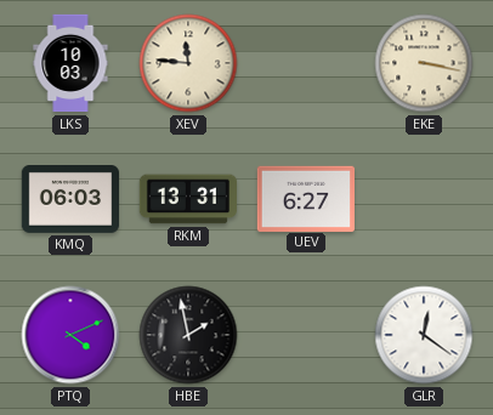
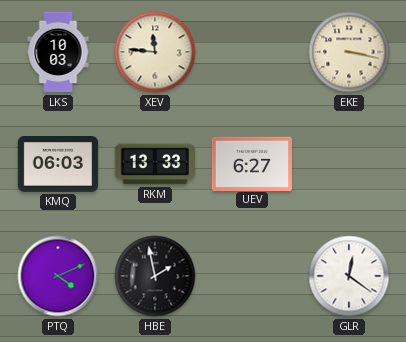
RKM: 13:31 -> 13:33
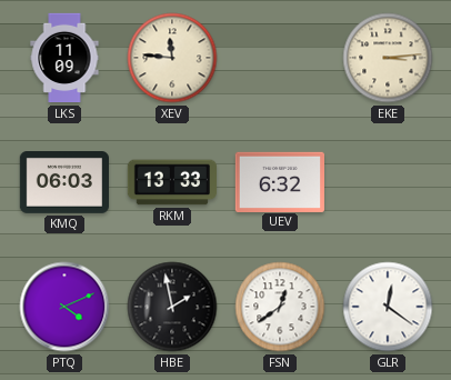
LKS: 10:03 -> 11:09
EKE: 3:17 -> 3:14
UEV: 6:27 -> 6:32
FSN: none -> 12:39
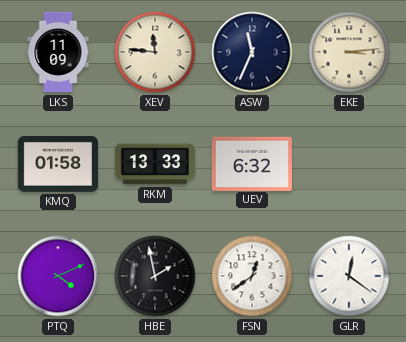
ASW: none -> 11:34
KMQ: 06:03 -> 01:58
